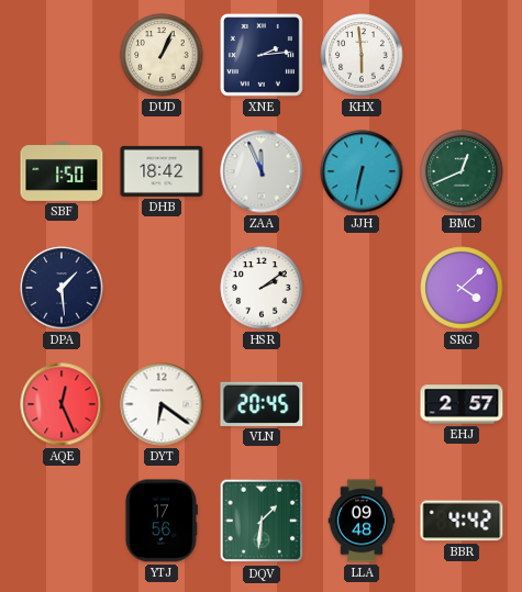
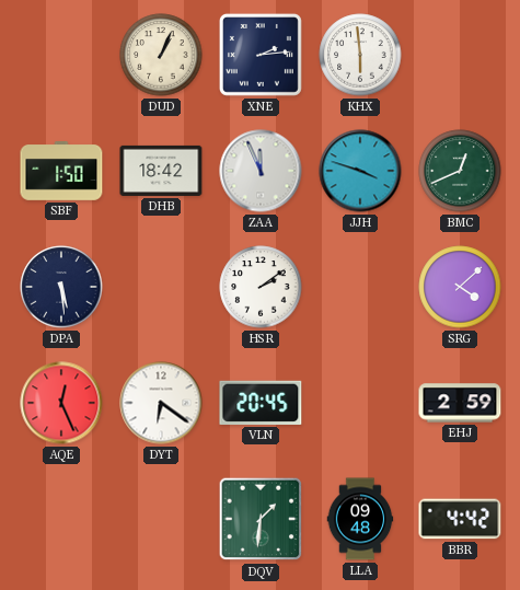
JJH: 6:32 -> 3:48
DPA: 1:29 -> 5:29
EHJ: 2:57 -> 2:59
YTJ: 17:56 -> none
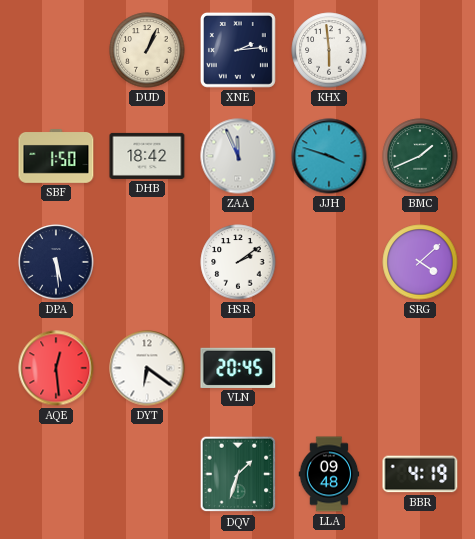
BMC: 12:41 -> 1:41
AQE: 12:26 -> 12:29
EHJ: 2:59 -> none
DQV: 1:31 -> 1:33
BBR: 4:42 -> 4:19
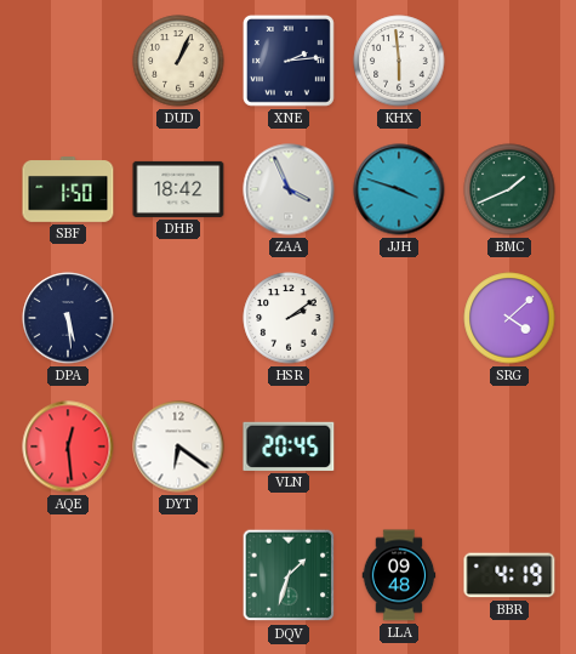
ZAA: 11:56 -> 3:56
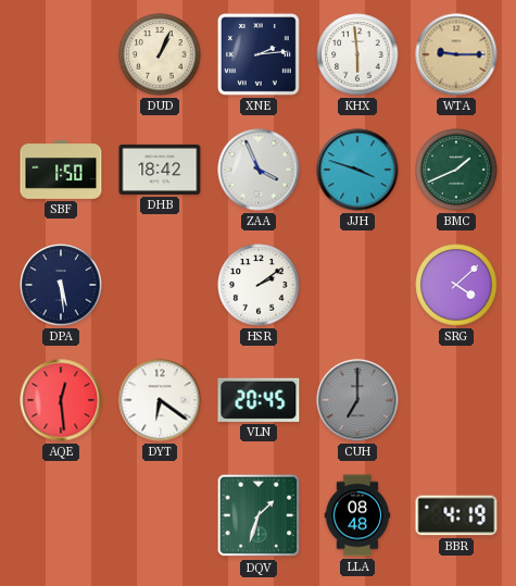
WTA: none -> 9:15
CUH: none -> 7:00
LLA: 09:48 -> 08:48
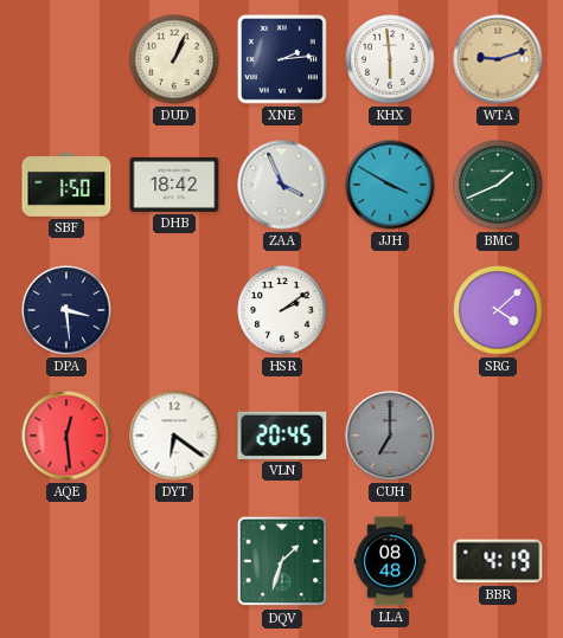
WTA: 9:15 -> 9:12
JJH: 3:48 -> 3:50
DPA: 5:29 -> 3:29
